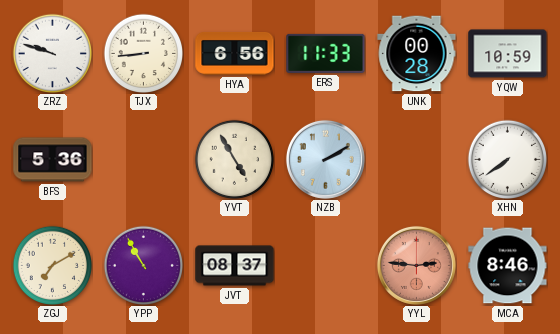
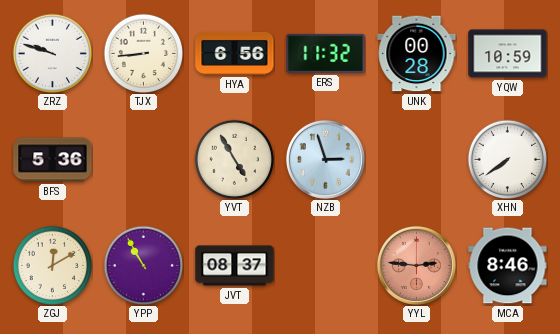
ERS: 11:33 -> 11:32
NZB: 2:10 -> 2:57
ZGJ: 7:10 -> 12:10
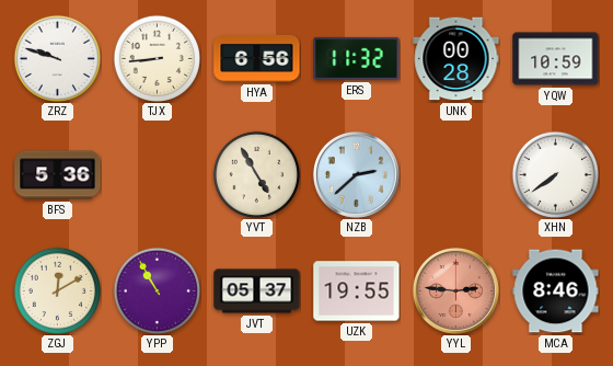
NZB: 2:57 -> 2:38
JVT: 08:37 -> 05:37
UZK: none -> 19:55
